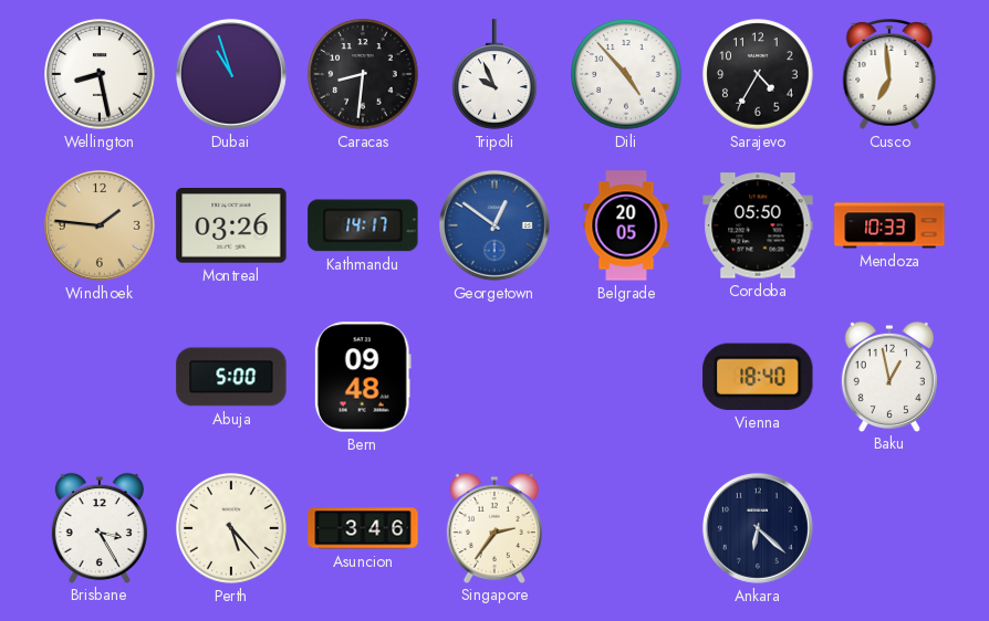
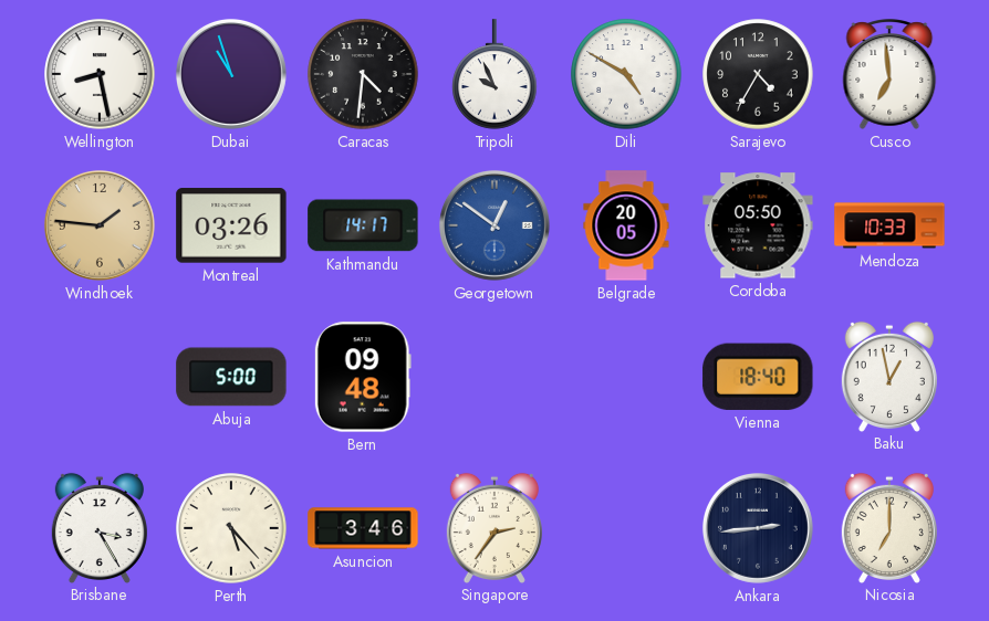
Caracas: 8:31 -> 4:31
Dili: 4:53 -> 4:50
Ankara: 6:22 -> 2:44
Nicosia: none -> 7:00
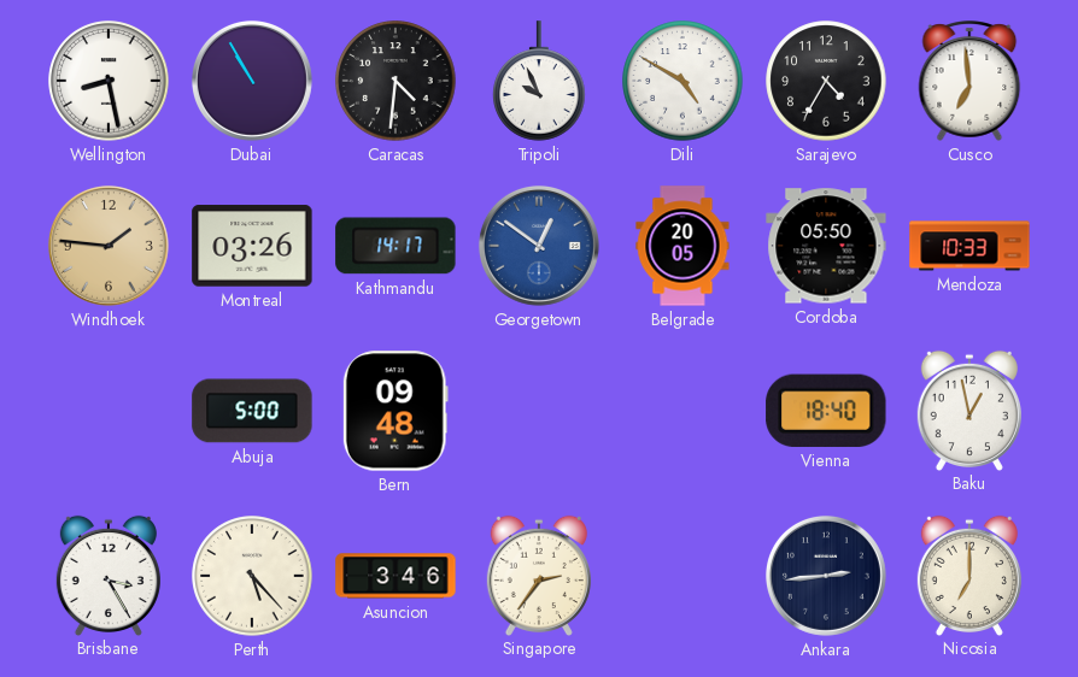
Dubai: 10:57 -> 10:55
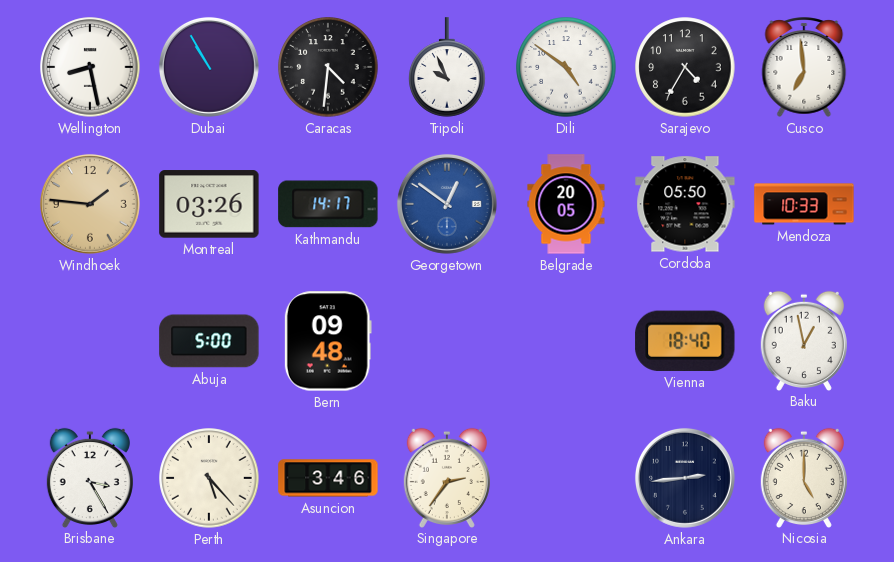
Dili: 4:50 -> 4:51
Nicosia: 7:00 -> 5:00
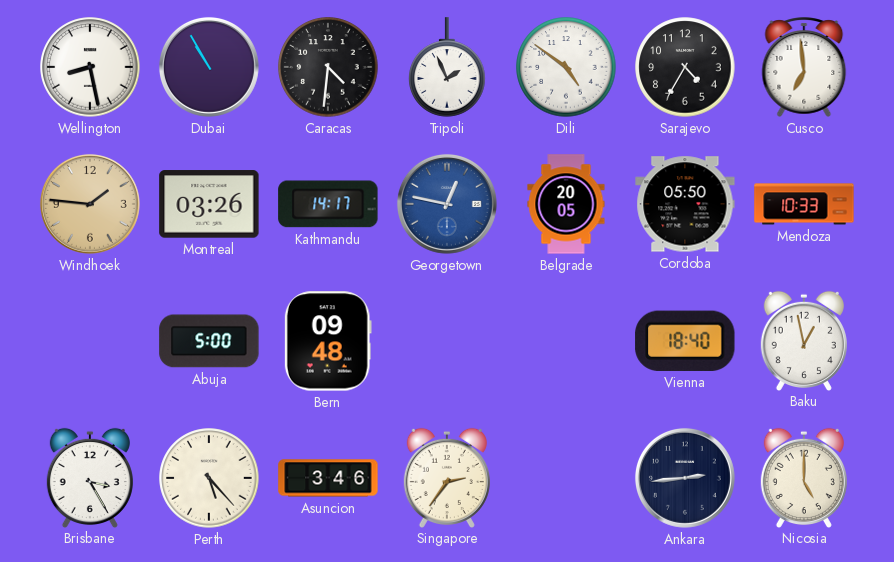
Tripoli: 9:56 -> 1:56
Georgetown: 12:51 -> 12:47
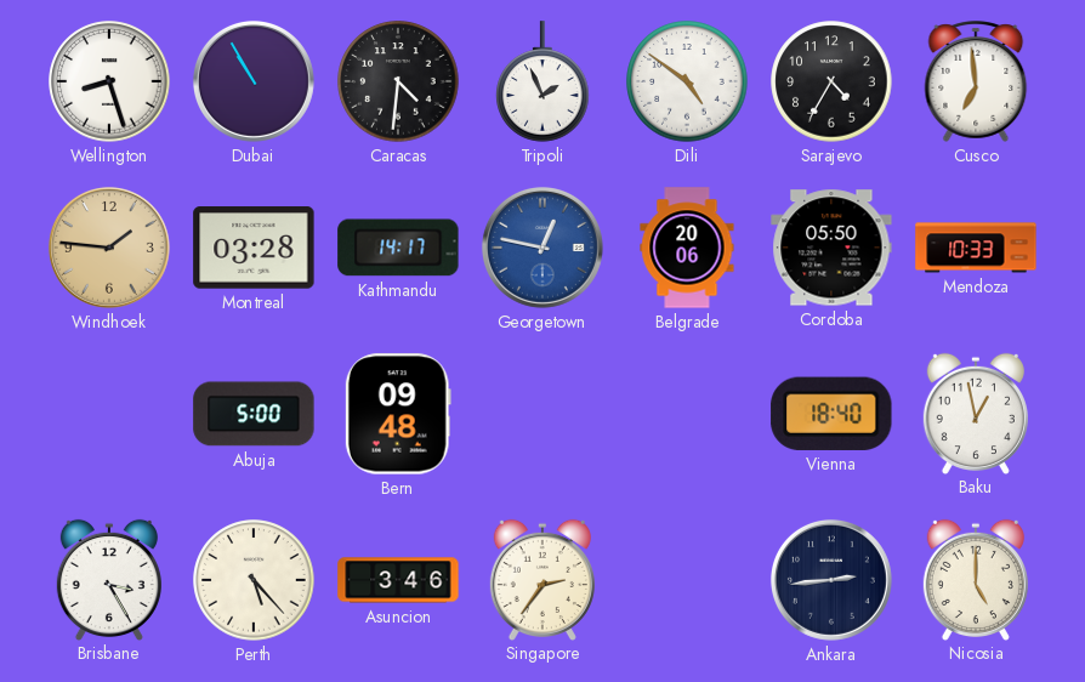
Wellington: 8:28 -> 8:27
Montreal: 03:26 -> 03:28
Belgrade: 20:05 -> 20:06
